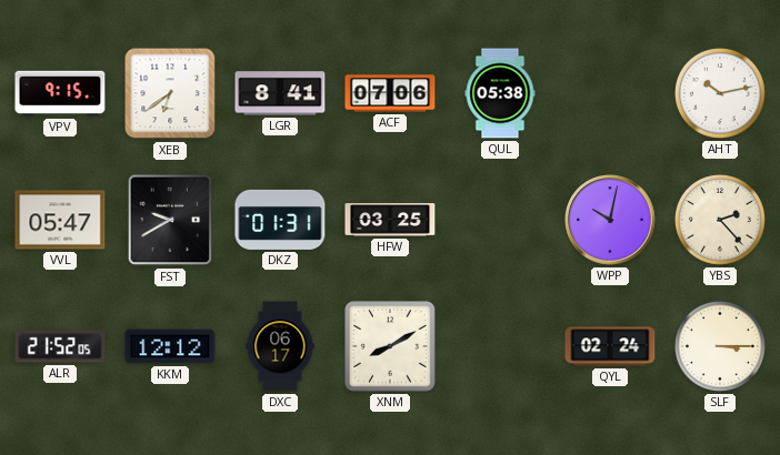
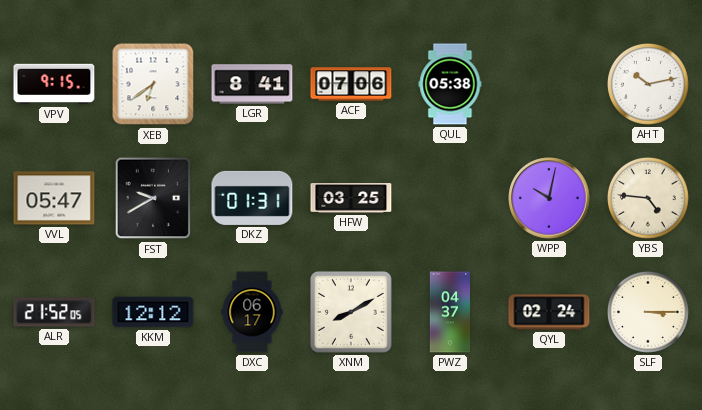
YBS: 2:23 -> 4:46
PWZ: none -> 04:37
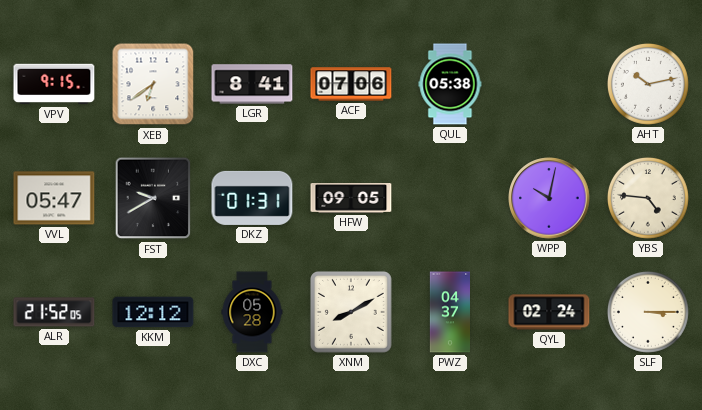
HFW: 03:25 -> 09:05
DXC: 06:17 -> 05:28
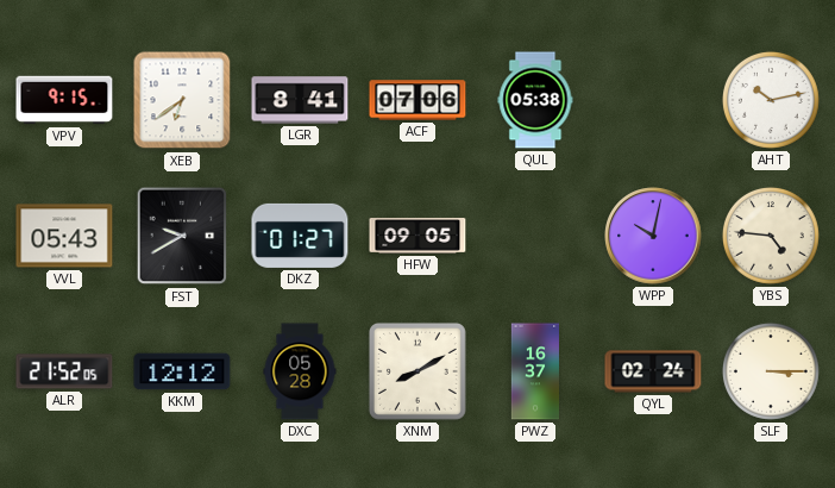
VVL: 05:47 -> 05:43
DKZ: 01:31 -> 01:27
PWZ: 04:37 -> 16:37
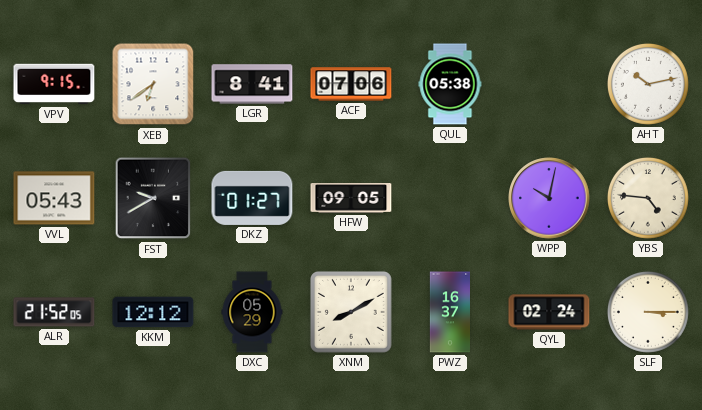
DXC: 05:28 -> 05:29
